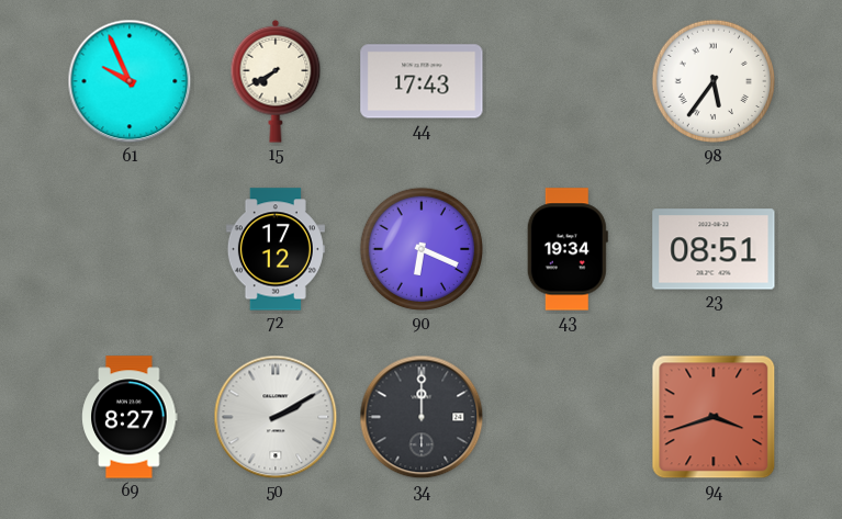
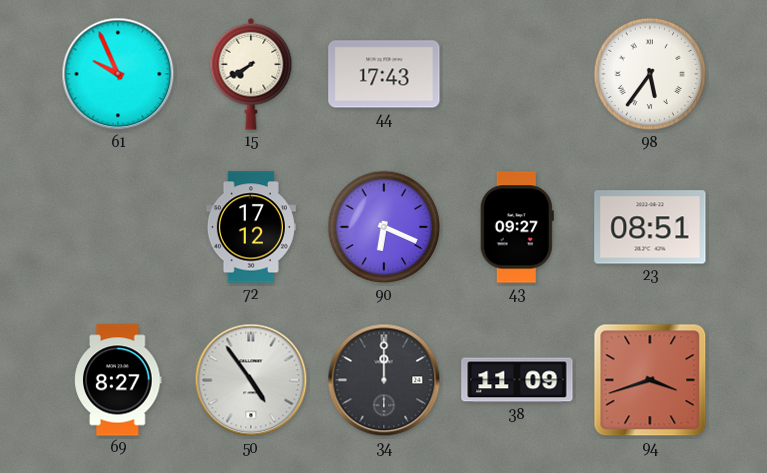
43: 19:34 -> 09:27
50: 2:10 -> 4:54
38: none -> 11:09
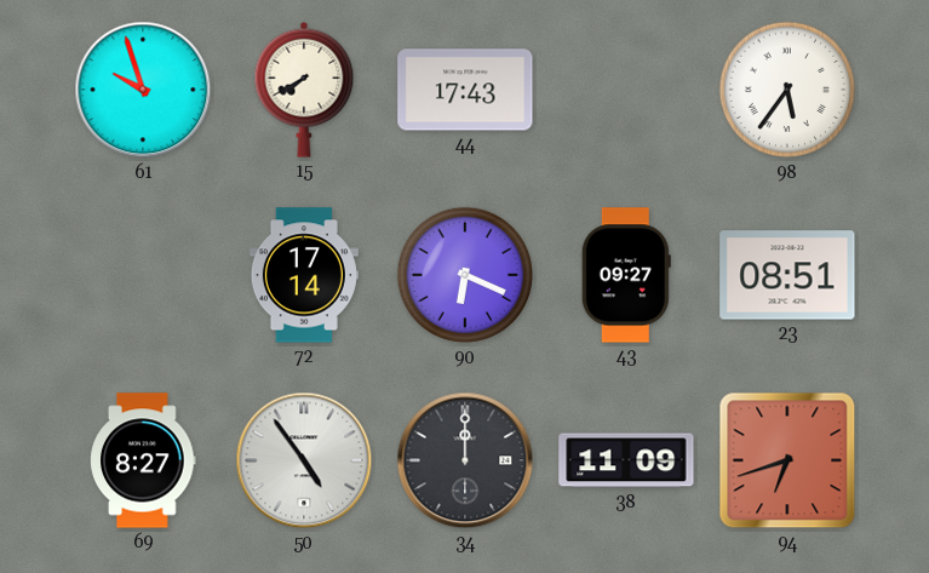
61: 9:56 -> 9:57
72: 17:12 -> 17:14
94: 3:42 -> 6:42
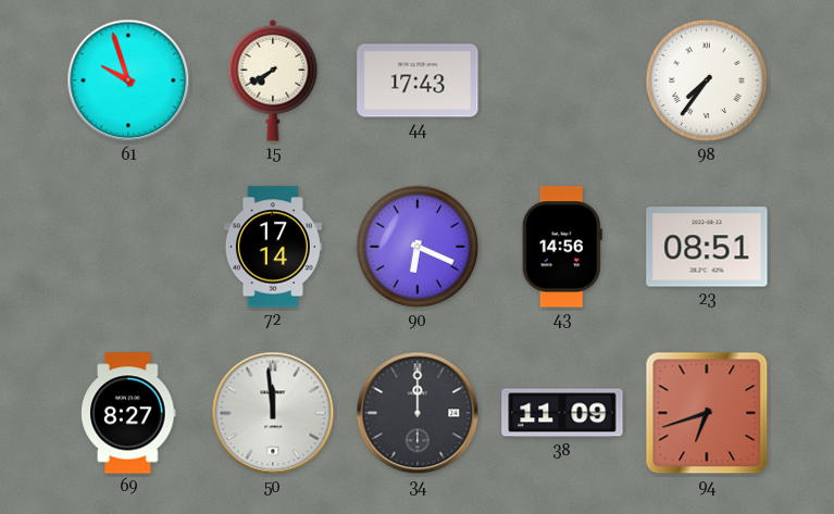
98: 5:36 -> 7:36
43: 09:27 -> 14:56
50: 4:54 -> 11:59
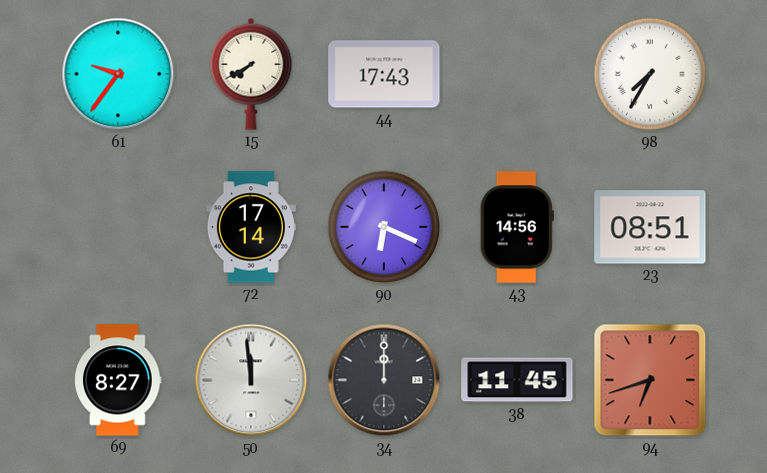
61: 9:57 -> 9:36
98: 7:36 -> 7:35
38: 11:09 -> 11:45
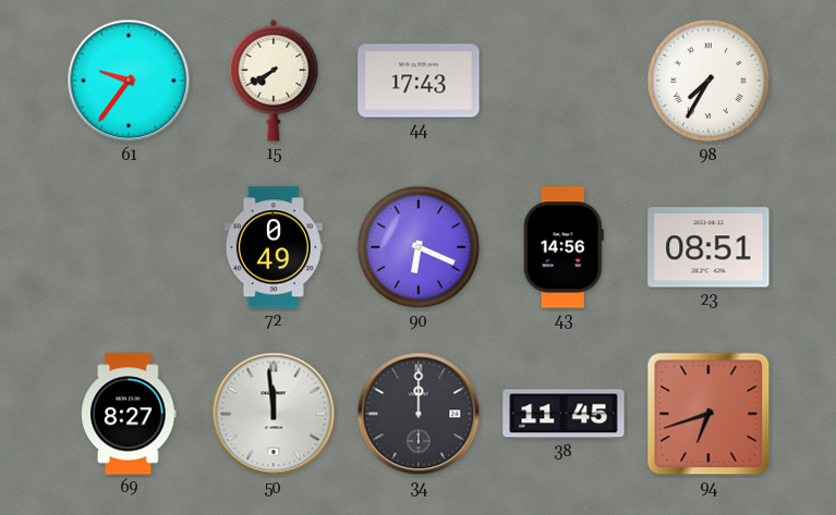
72: 17:14 -> 0:49
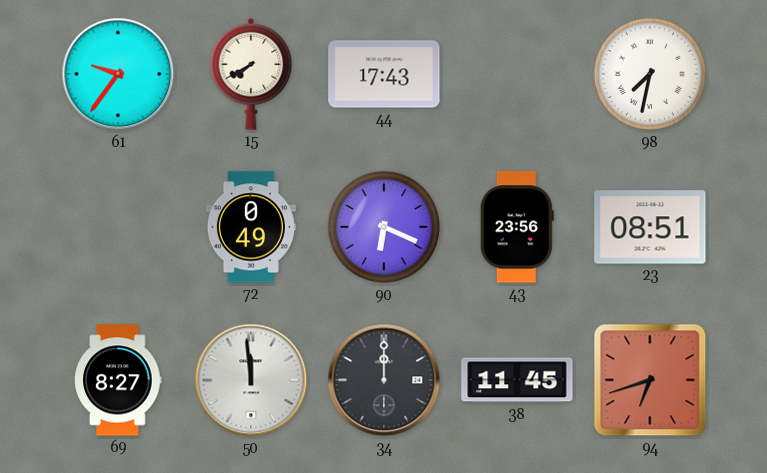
98: 7:35 -> 7:32
43: 14:56 -> 23:56
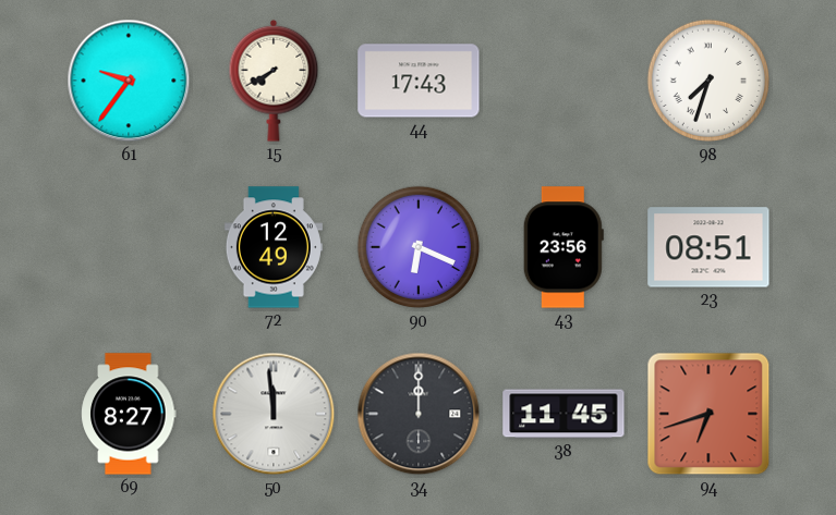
98: 7:32 -> 7:33
72: 0:49 -> 12:49
